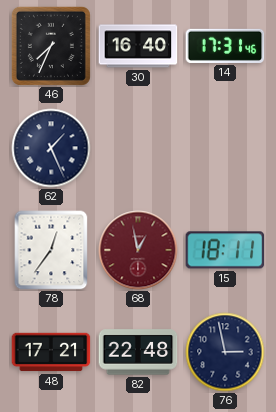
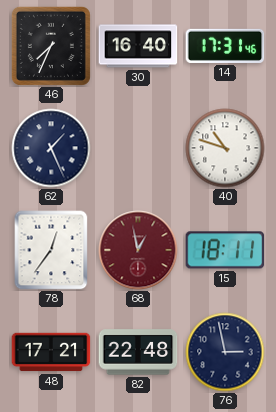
40: none -> 10:48
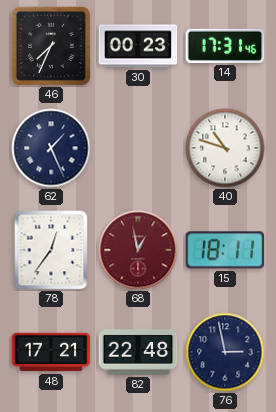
30: 16:40 -> 00:23
